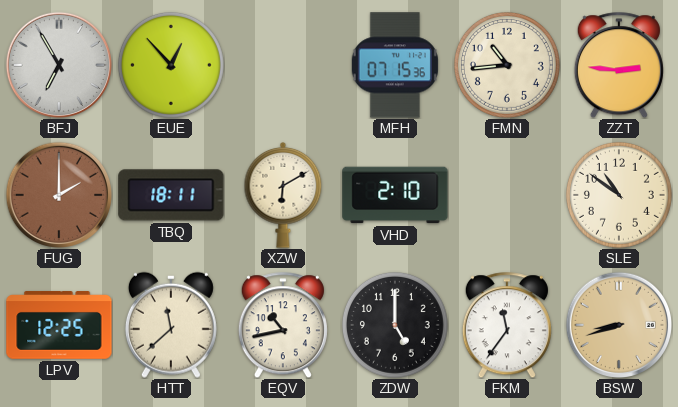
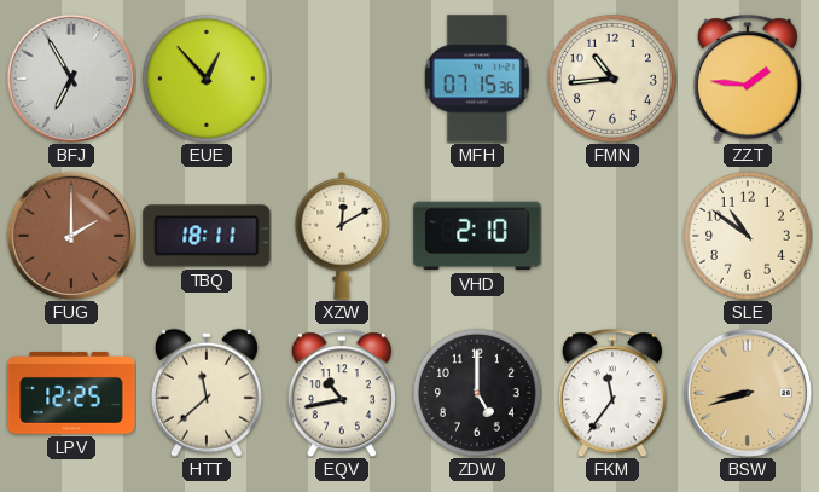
ZZT: 2:46 -> 1:46
XZW: 6:10 -> 12:10
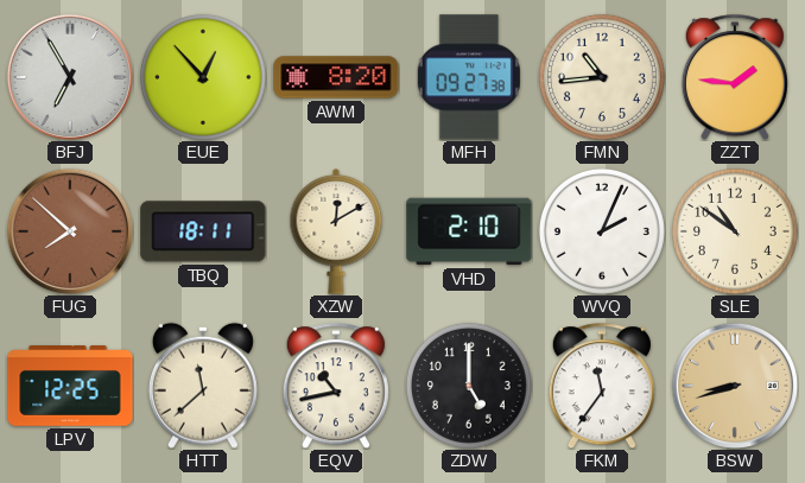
AWM: none -> 8:20
MFH: 07:15 -> 09:27
FUG: 2:00 -> 7:52
WVQ: none -> 2:04
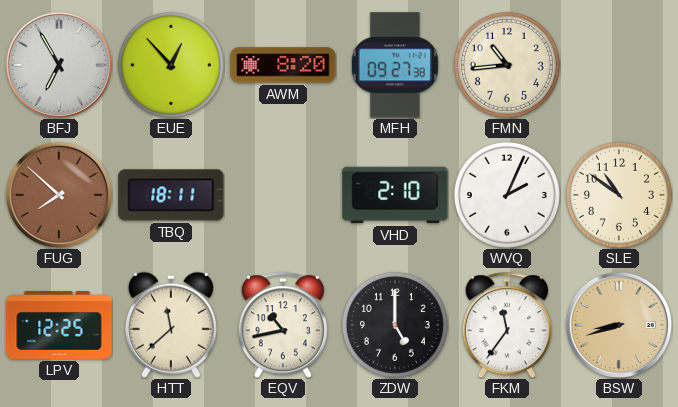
ZZT: 1:46 -> none
XZW: 12:10 -> none
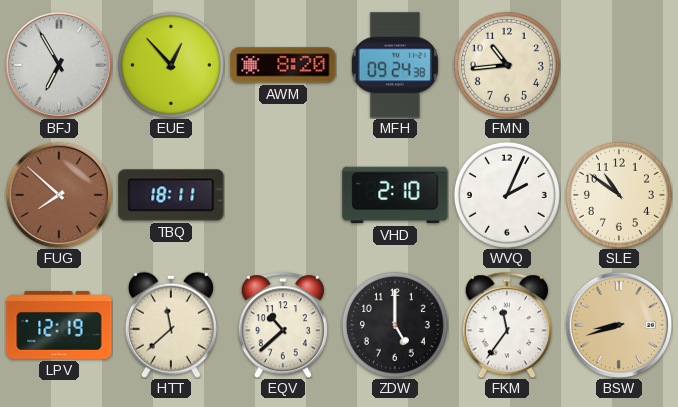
MFH: 09:27 -> 09:24
LPV: 12:25 -> 12:19
EQV: 10:43 -> 10:38
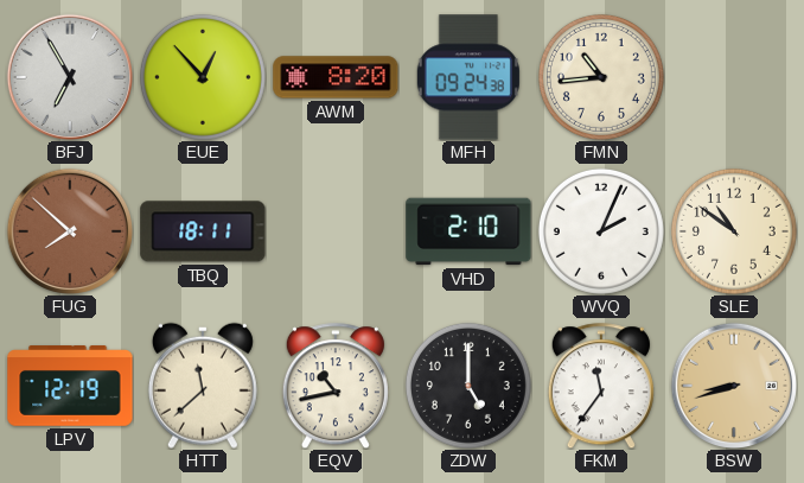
EQV: 10:38 -> 10:43
